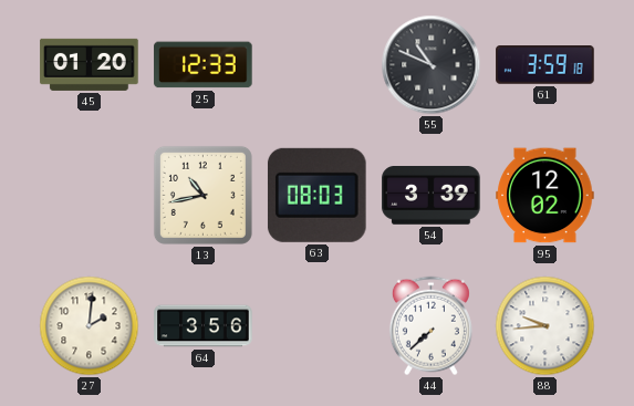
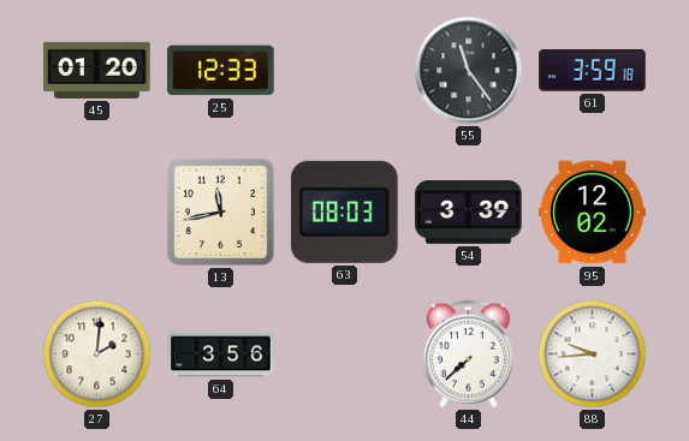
55: 10:49 -> 11:24
13: 10:43 -> 11:43
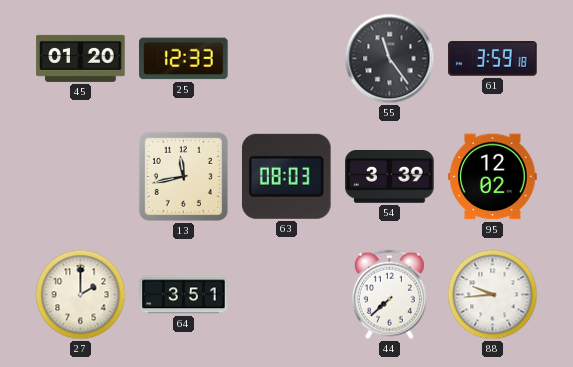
27: 2:01 -> 2:00
64: 3:56 -> 3:51
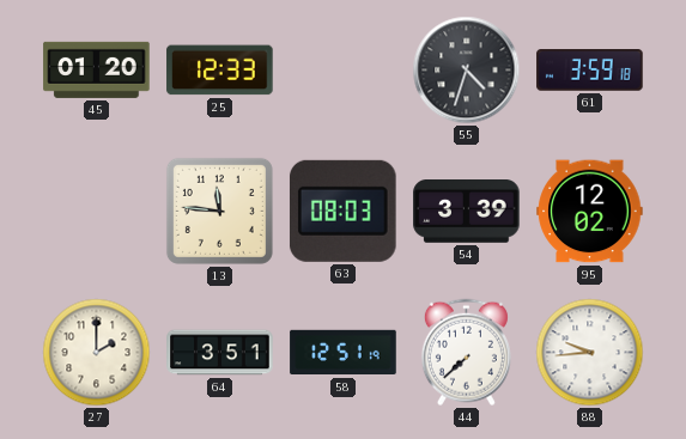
55: 11:24 -> 4:33
13: 11:43 -> 11:46
58: none -> 12:51
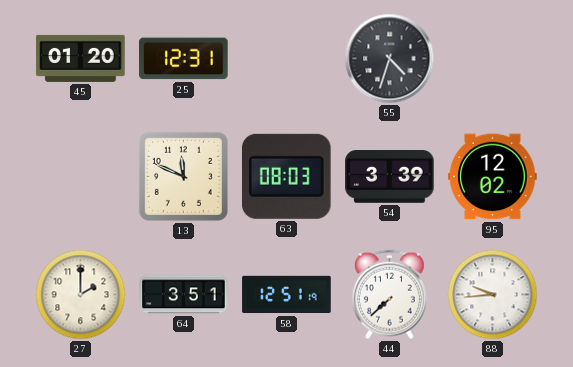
25: 12:33 -> 12:31
61: 3:59 -> none
13: 11:46 -> 11:49
